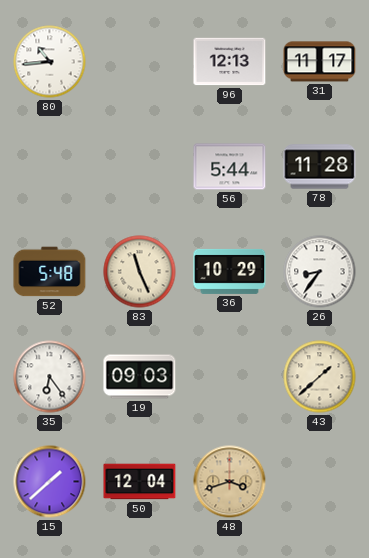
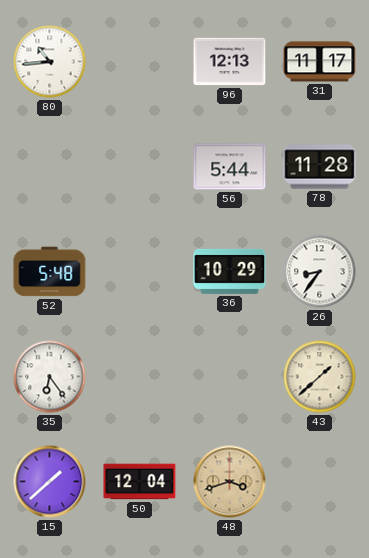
83: 11:26 -> none
19: 09:03 -> none
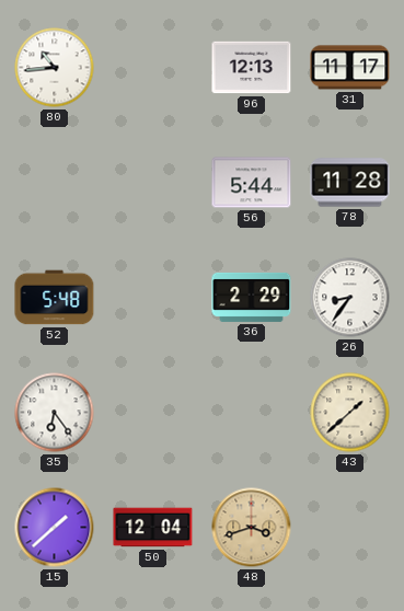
36: 10:29 -> 2:29
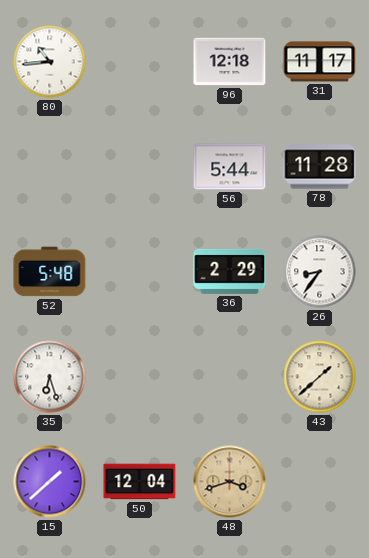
96: 12:13 -> 12:18
35: 6:24 -> 6:27
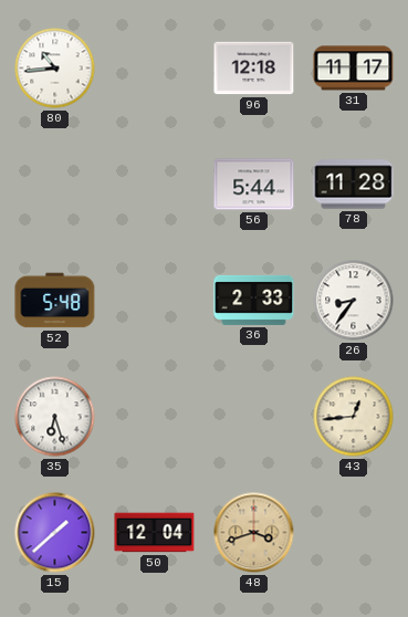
36: 2:29 -> 2:33
43: 1:38 -> 12:44
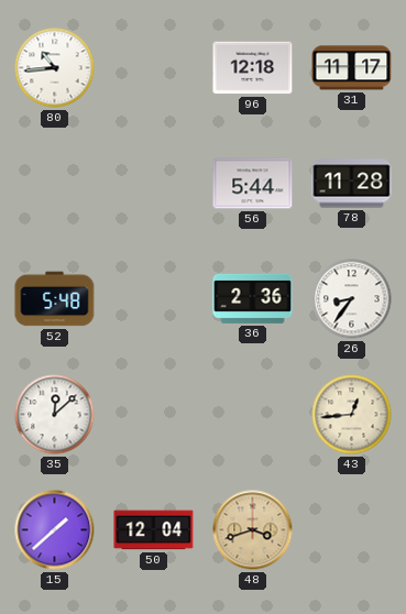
36: 2:33 -> 2:36
35: 6:27 -> 12:08
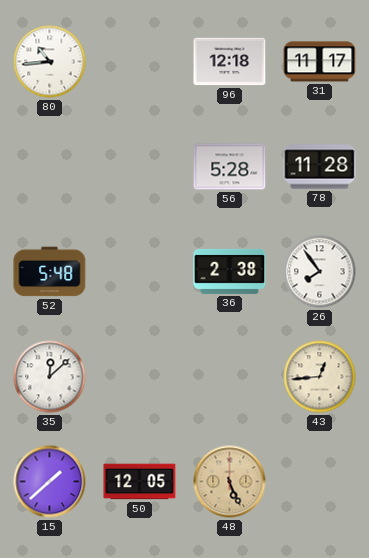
56: 5:44 -> 5:28
36: 2:36 -> 2:38
26: 8:36 -> 7:54
50: 12:04 -> 12:05
48: 3:42 -> 5:26
